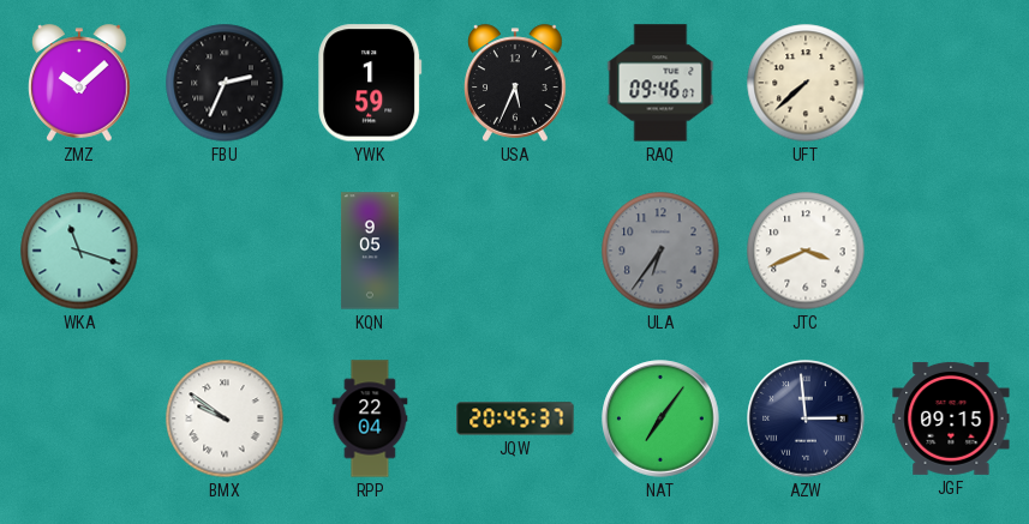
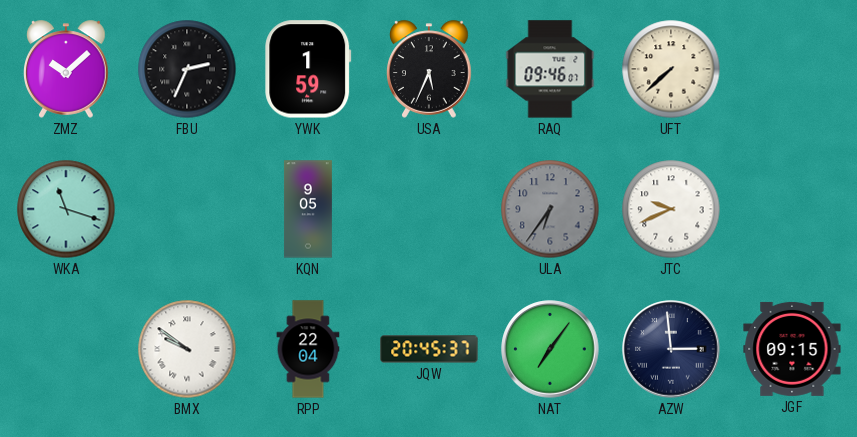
JTC: 3:41 -> 9:41
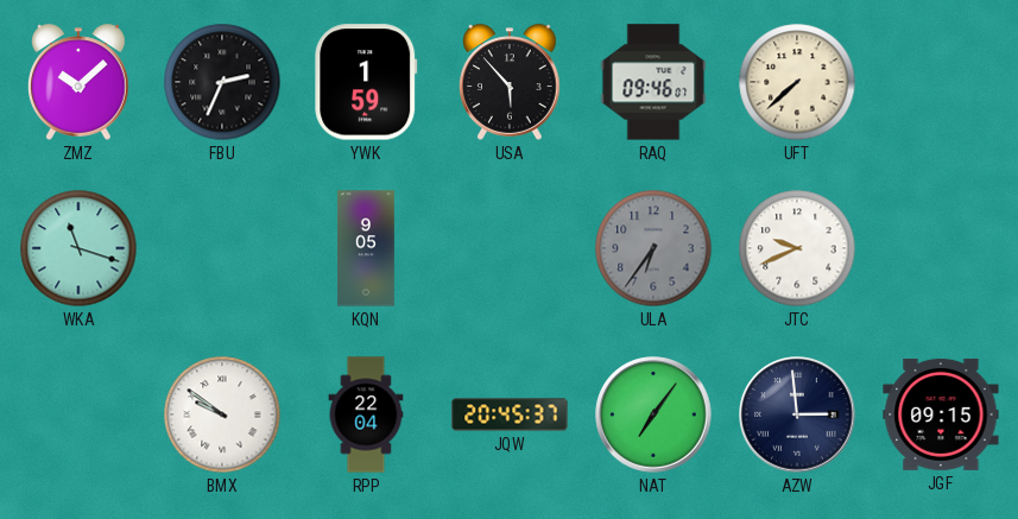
USA: 5:34 -> 5:53
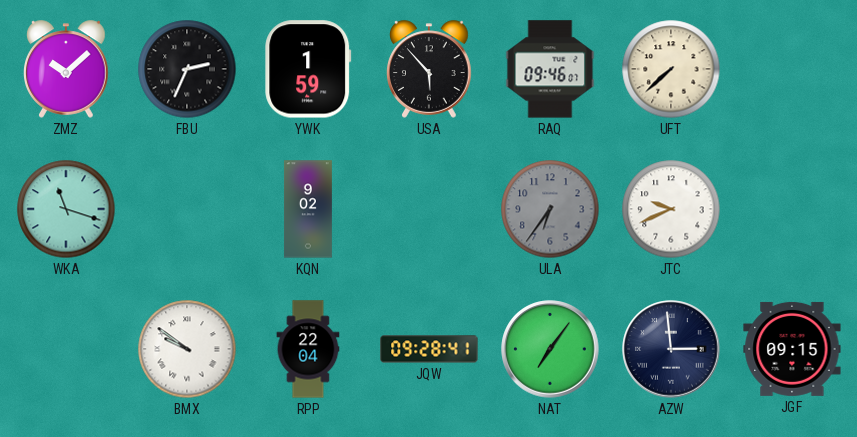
KQN: 9:05 -> 9:02
JQW: 20:45 -> 09:28
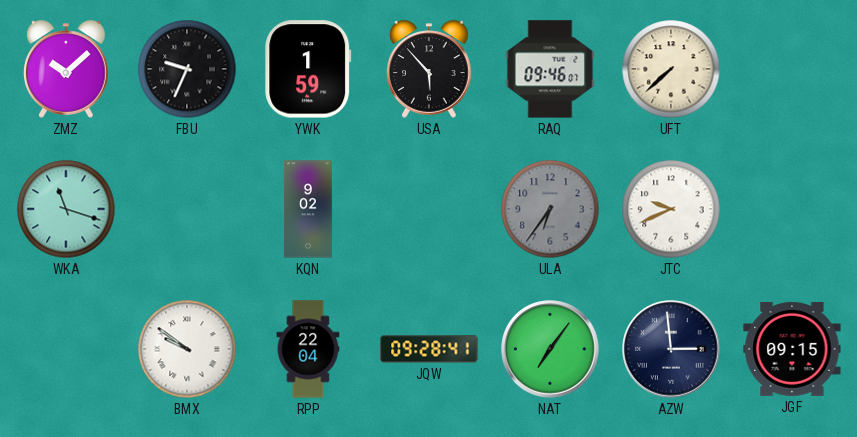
FBU: 2:34 -> 9:34
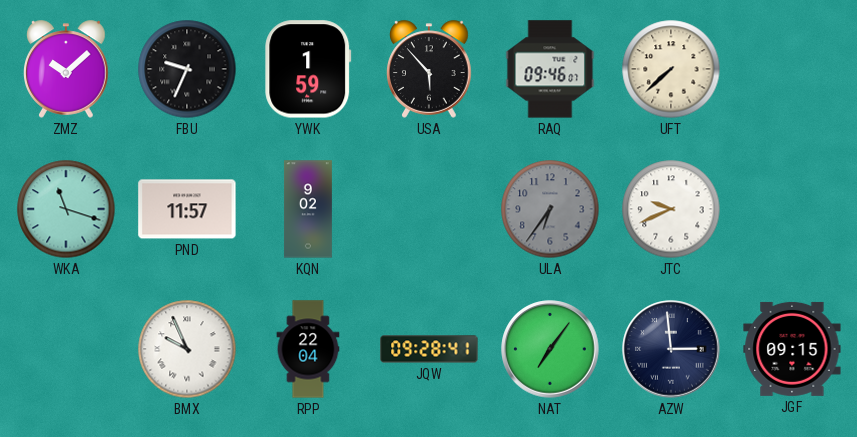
PND: none -> 11:57
BMX: 9:51 -> 9:56
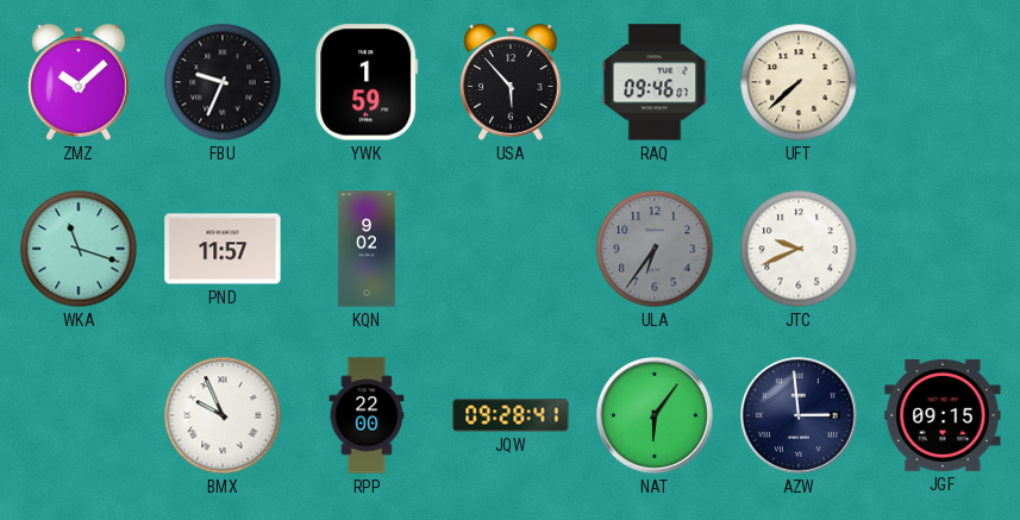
RPP: 22:04 -> 22:00
NAT: 7:06 -> 6:06
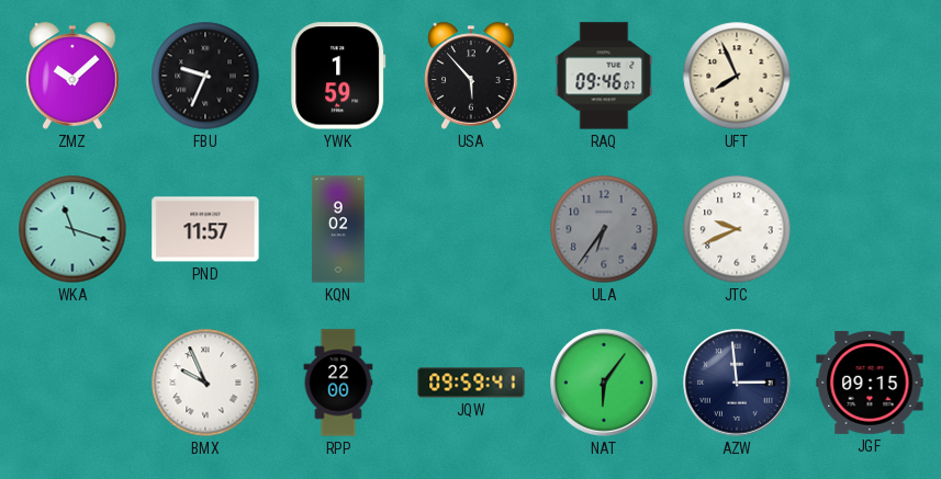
UFT: 7:38 -> 7:56
JQW: 09:28 -> 09:59
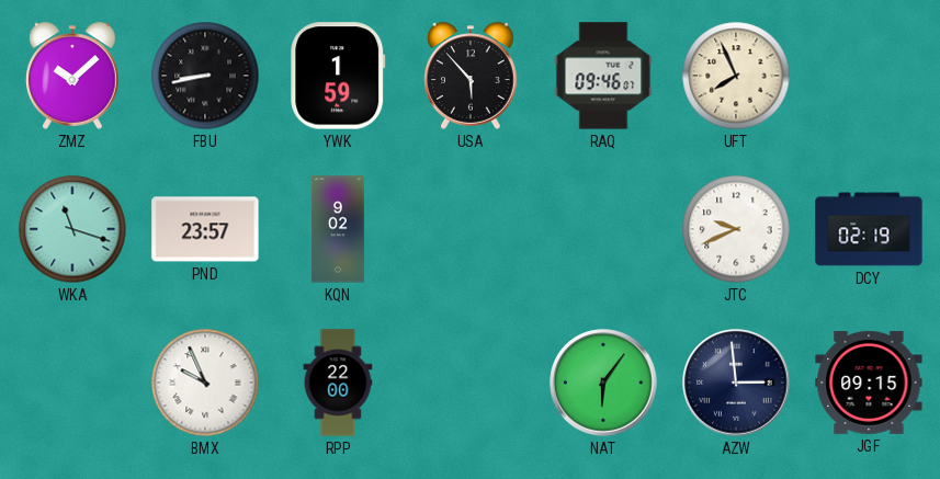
FBU: 9:34 -> 8:43
PND: 11:57 -> 23:57
ULA: 6:36 -> none
DCY: none -> 02:19
JQW: 09:59 -> none
